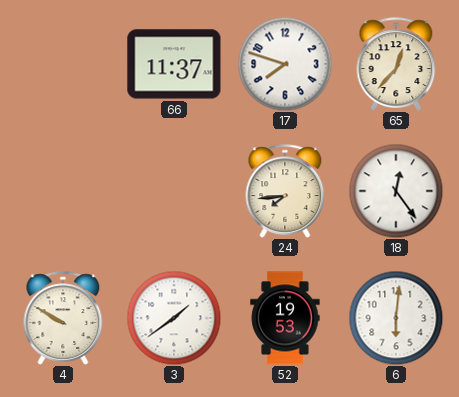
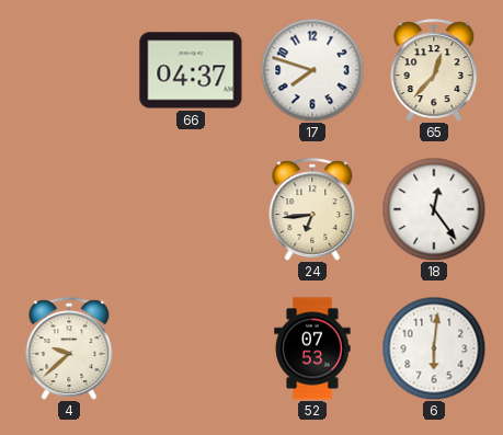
66: 11:37 -> 04:37
24: 7:44 -> 6:44
4: 9:50 -> 9:38
3: 1:39 -> none
52: 19:53 -> 07:53
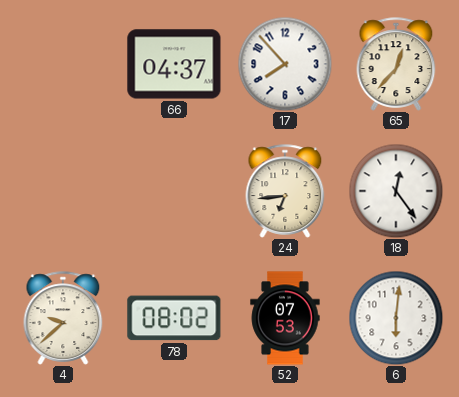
17: 7:48 -> 7:53
78: none -> 08:02
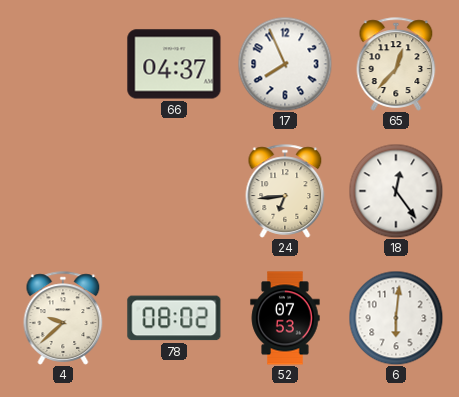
17: 7:53 -> 7:56
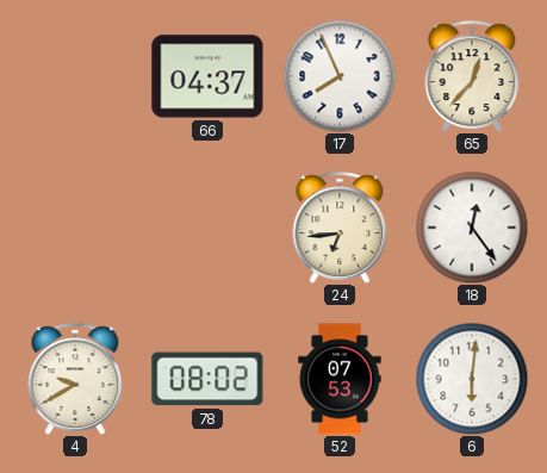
4: 9:38 -> 9:40
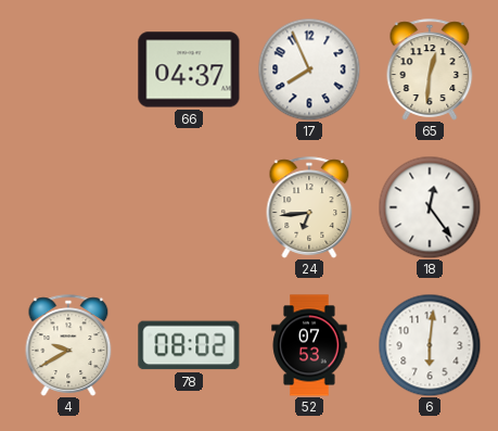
65: 12:37 -> 12:31
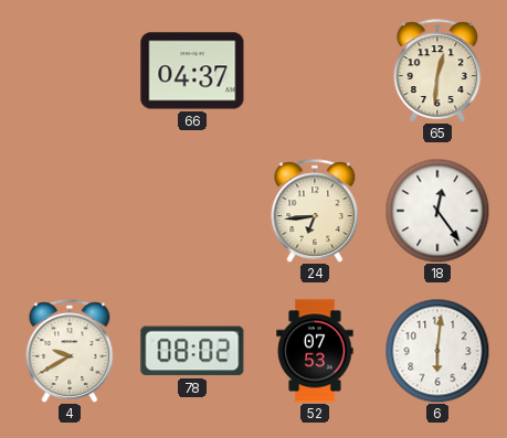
17: 7:56 -> none
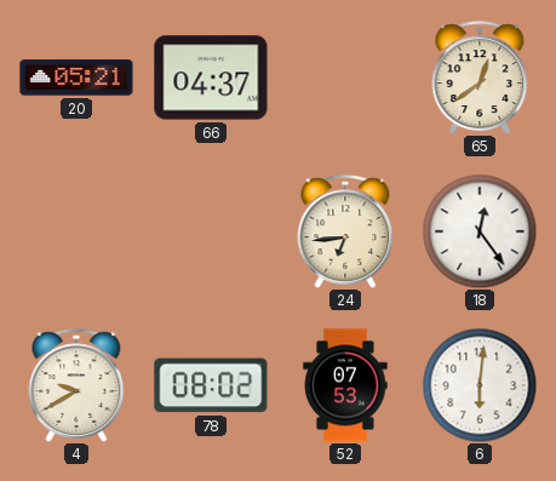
20: none -> 05:21
65: 12:31 -> 12:39
